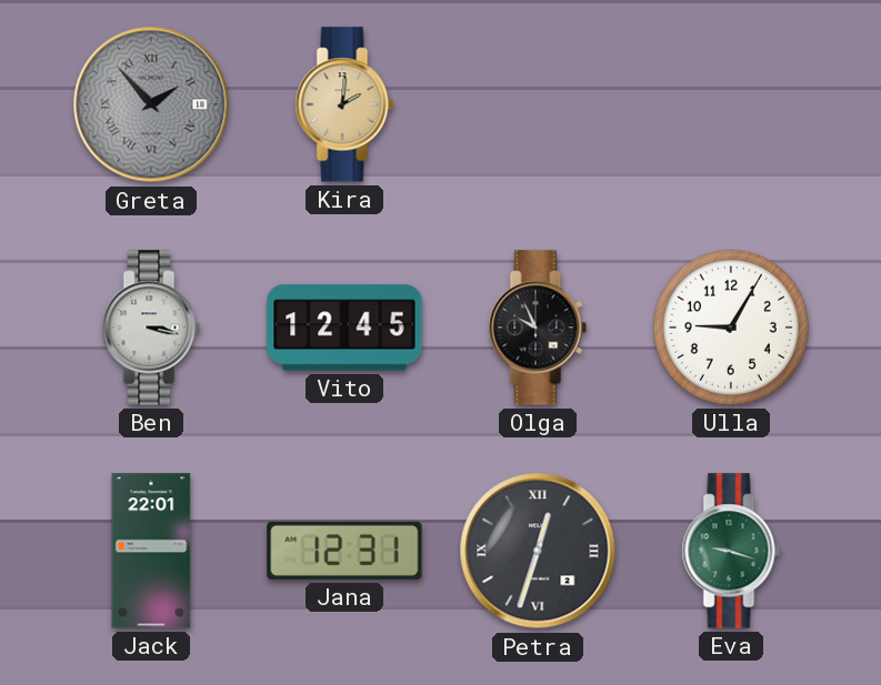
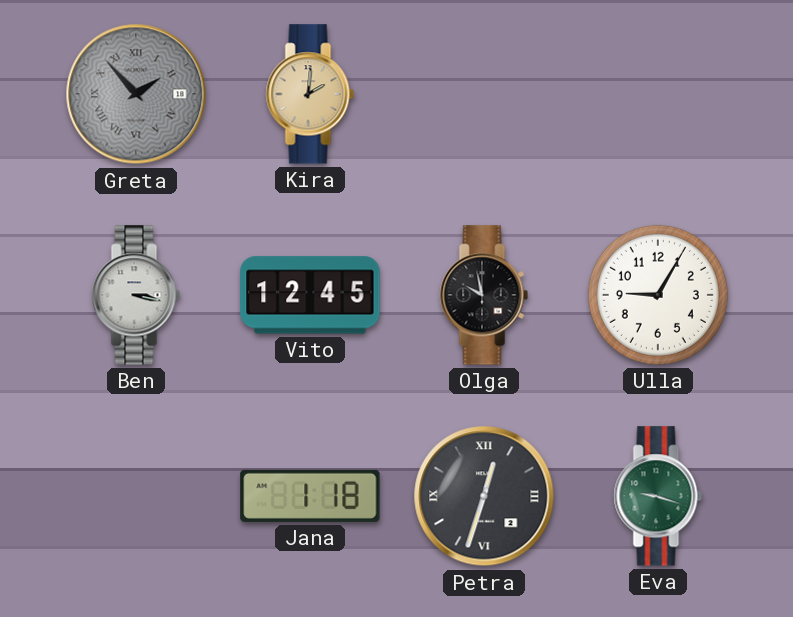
Olga: 9:56 -> 9:58
Jack: 22:01 -> none
Jana: 12:31 -> 1:18
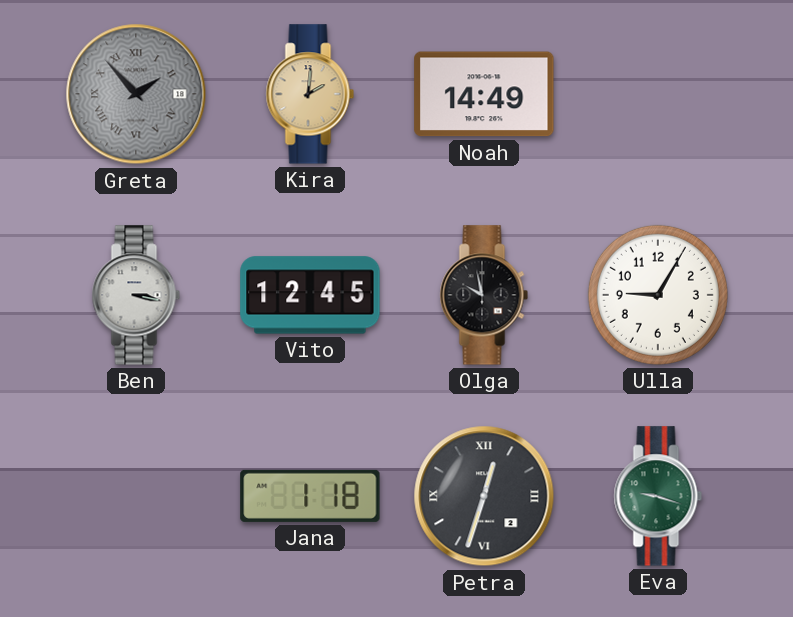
Noah: none -> 14:49
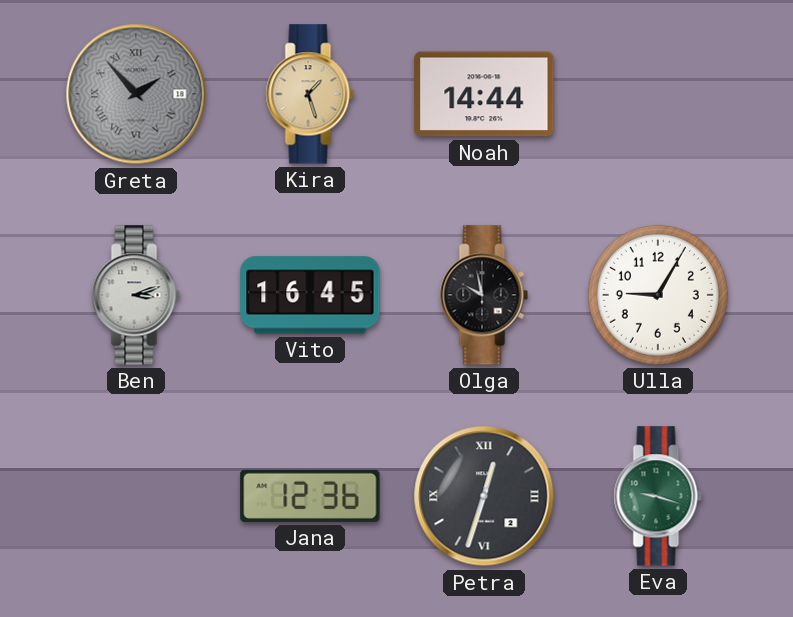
Kira: 2:01 -> 1:27
Noah: 14:49 -> 14:44
Ben: 3:17 -> 3:12
Vito: 12:45 -> 16:45
Jana: 1:18 -> 12:36
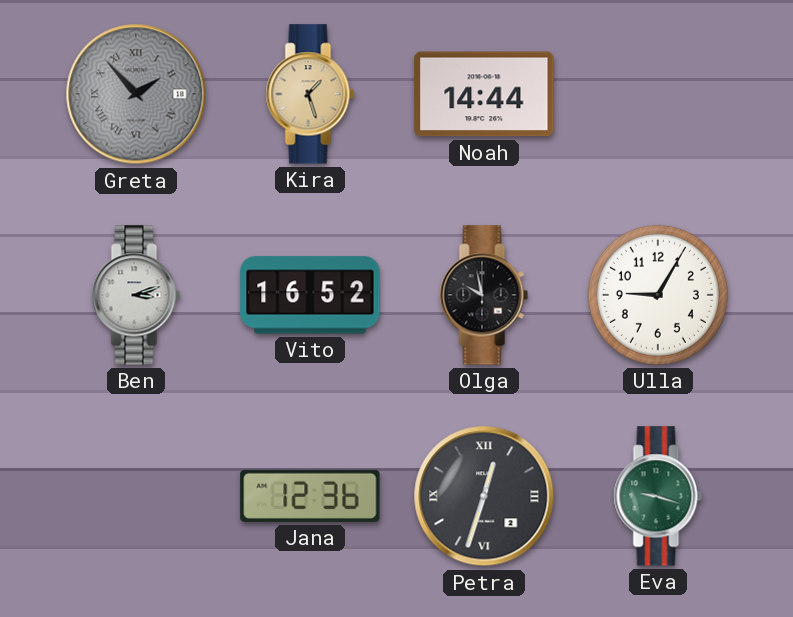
Vito: 16:45 -> 16:52
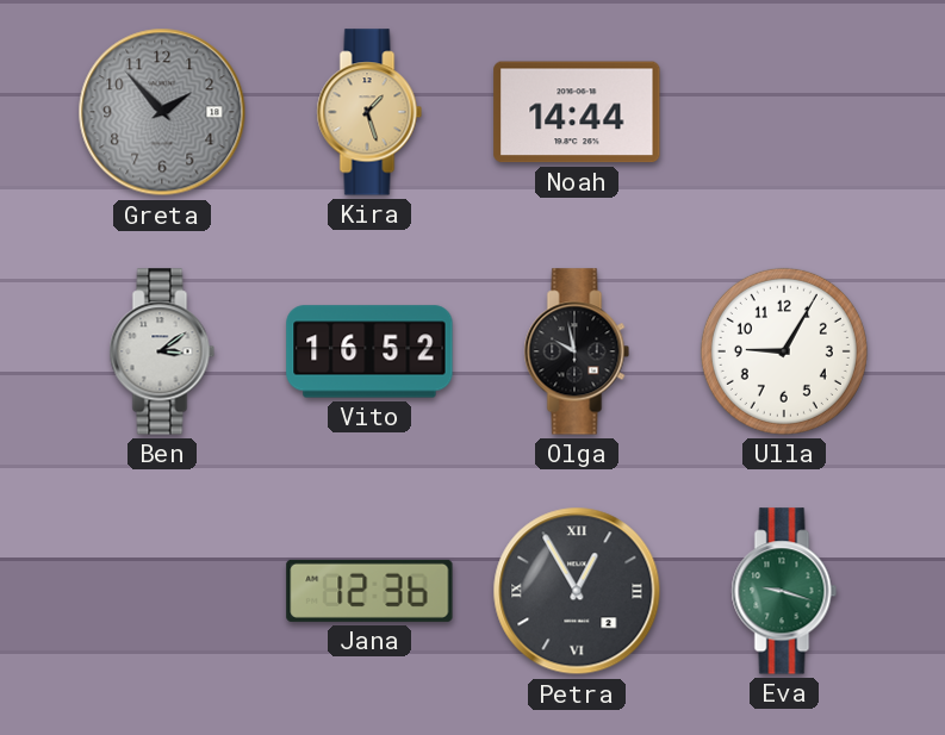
Greta numerals: Roman -> Arabic
Ben: 3:12 -> 3:09
Petra: 12:33 -> 12:55
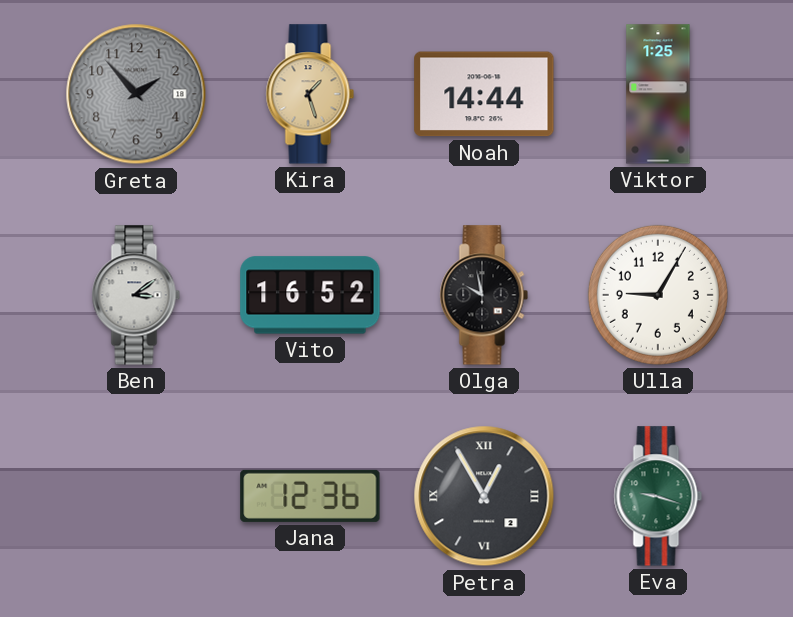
Viktor: none -> 1:25
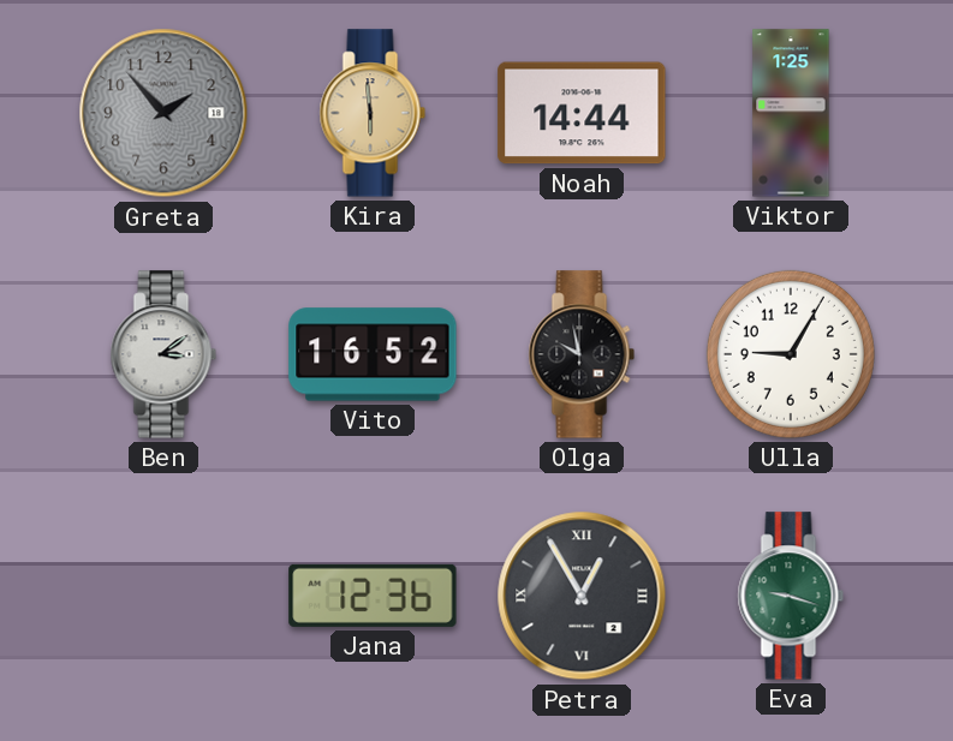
Kira: 1:27 -> 5:59
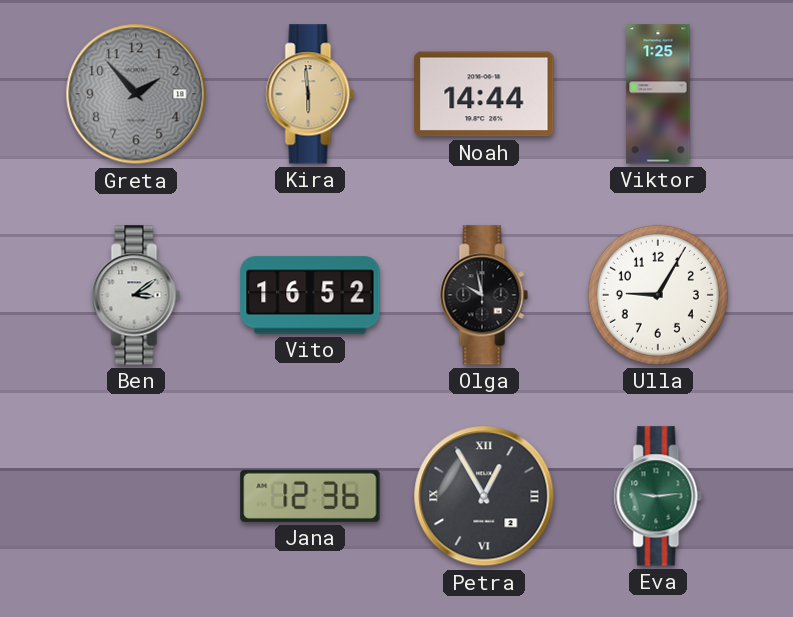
Eva: 9:18 -> 9:14
